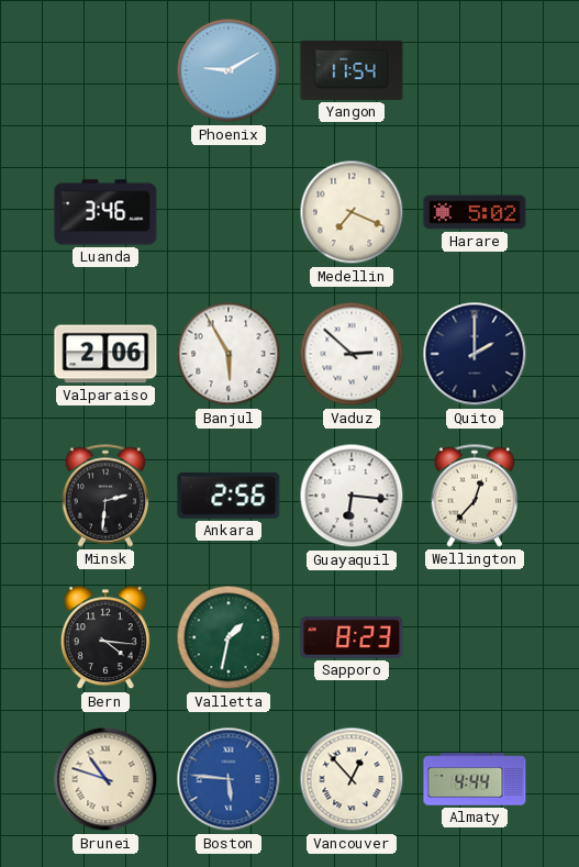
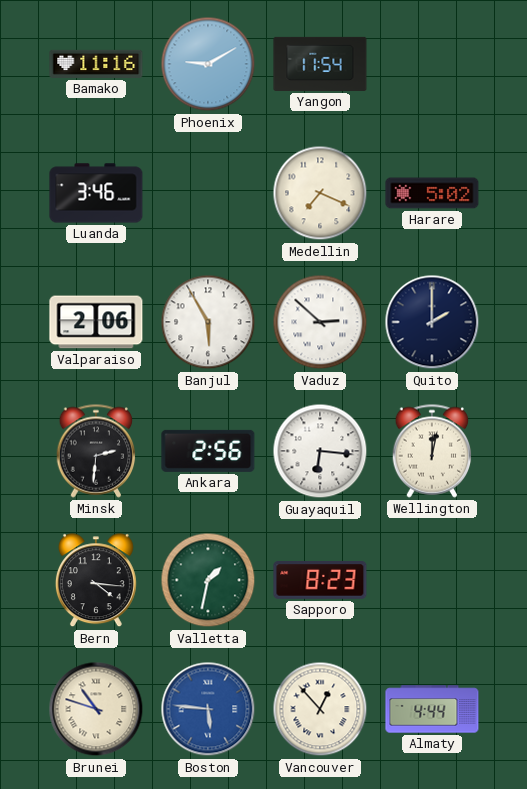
Bamako: none -> 11:16
Wellington: 12:37 -> 12:02
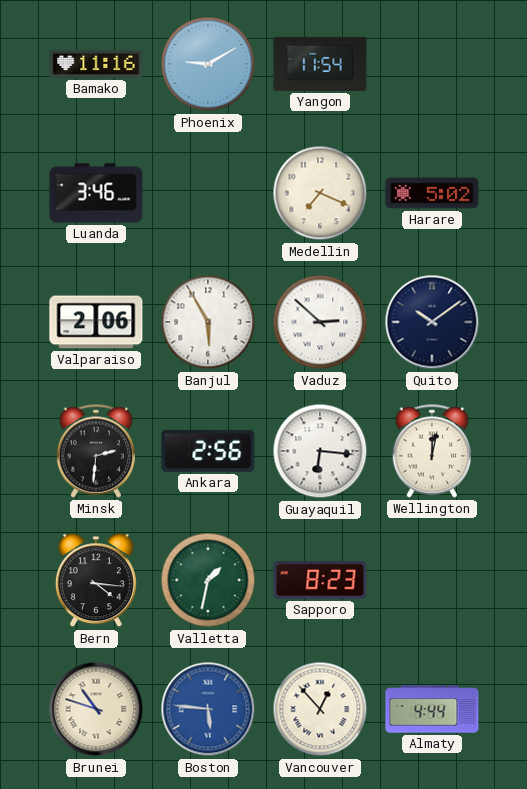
Quito: 2:00 -> 10:09
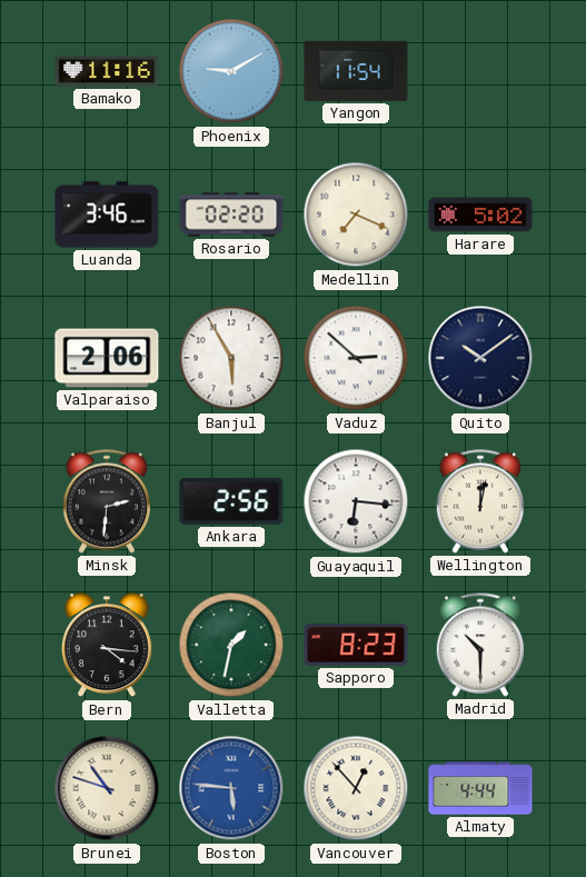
Rosario: none -> 02:20
Madrid: none -> 10:30
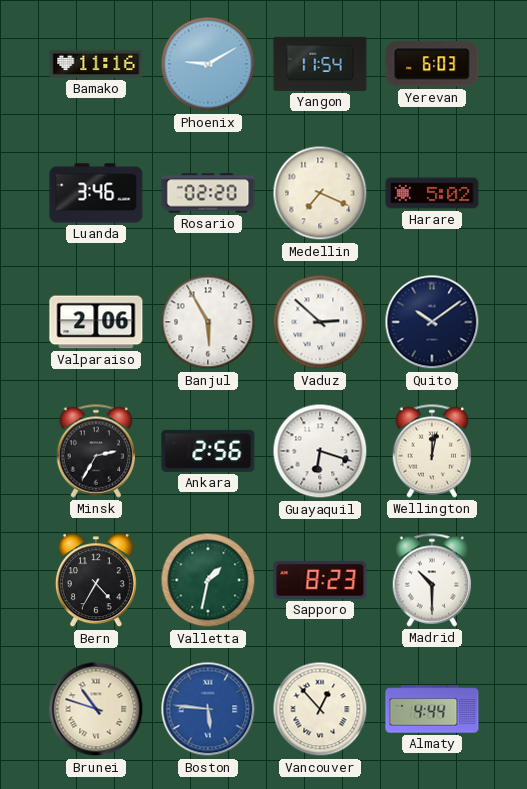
Yerevan: none -> 6:03
Minsk: 2:31 -> 2:35
Guayaquil: 6:16 -> 6:18
Bern: 4:16 -> 4:35
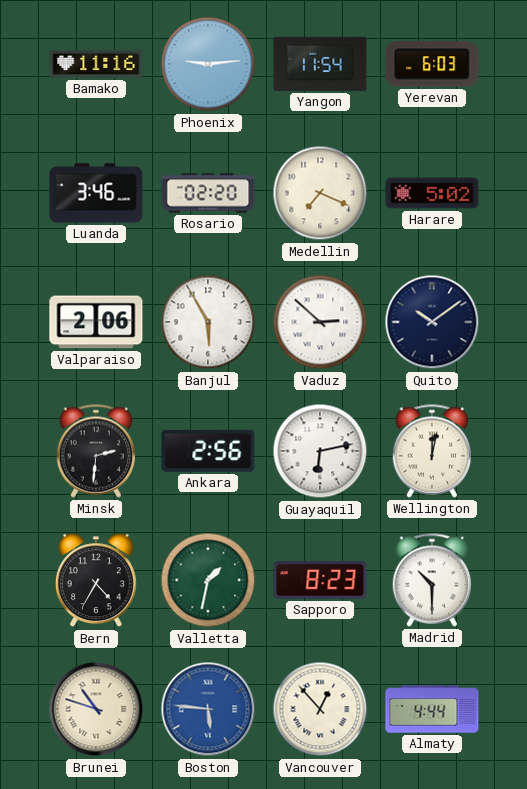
Phoenix: 9:10 -> 9:14
Minsk: 2:35 -> 2:31
Guayaquil: 6:18 -> 6:13
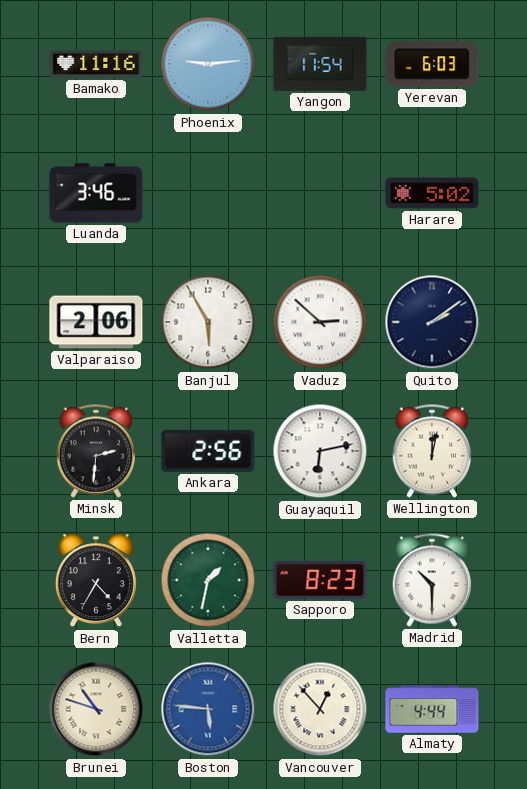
Rosario: 02:20 -> none
Medellin: 7:19 -> none
Quito: 10:09 -> 2:09
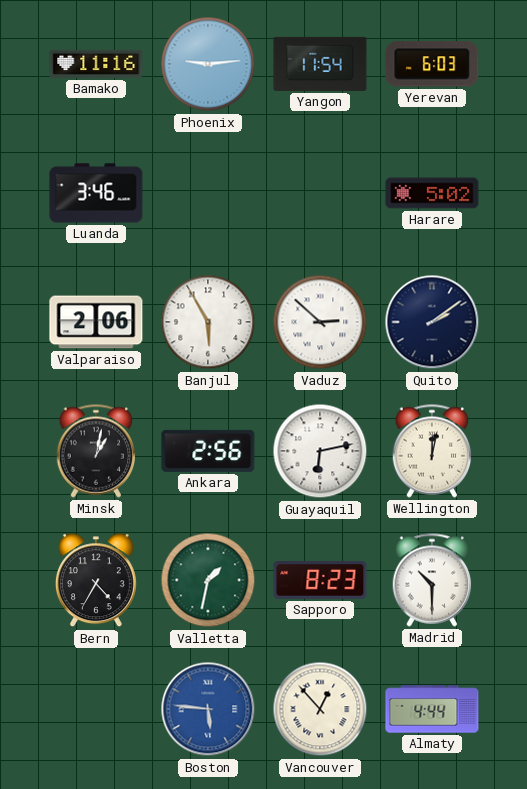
Minsk: 2:31 -> 1:02
Brunei: 10:48 -> none
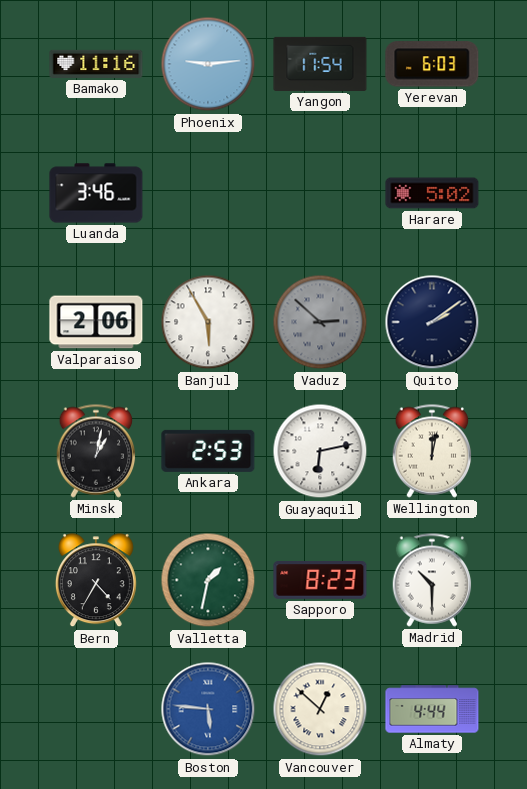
Vaduz dial: white -> grey
Ankara: 2:56 -> 2:53
Vancouver: 12:53 -> 12:52
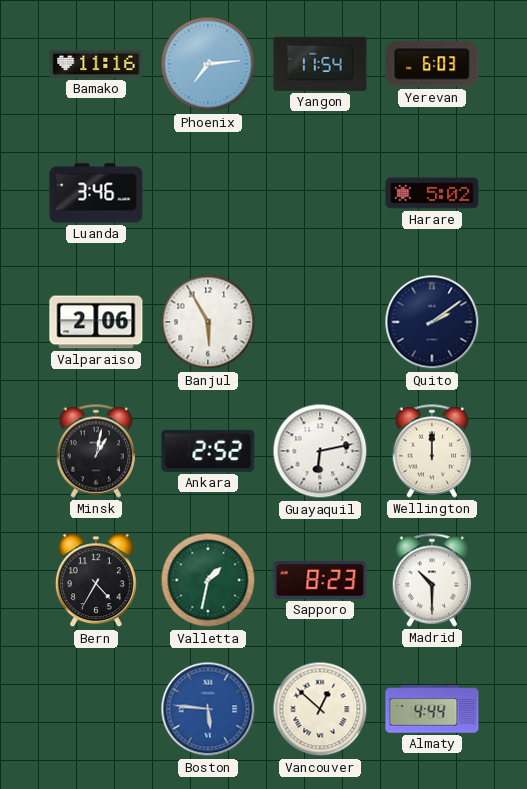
Phoenix: 9:14 -> 7:14
Vaduz: 2:52 -> none
Ankara: 2:53 -> 2:52
Wellington: 12:02 -> 12:00
